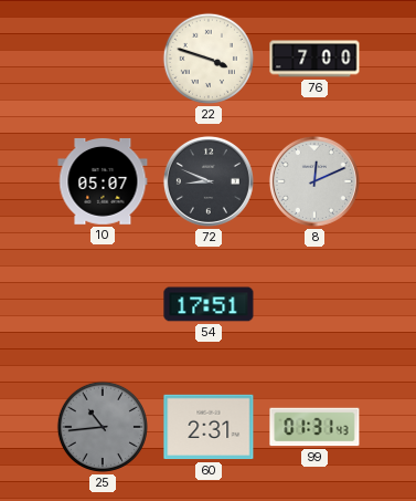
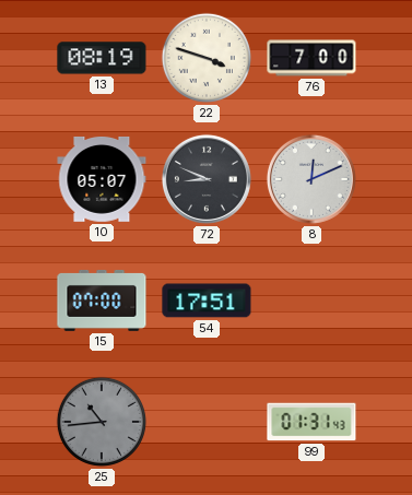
13: none -> 08:19
15: none -> 07:00
60: 2:31 -> none
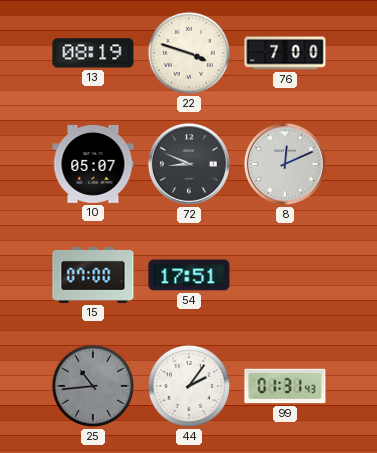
44: none -> 2:06
